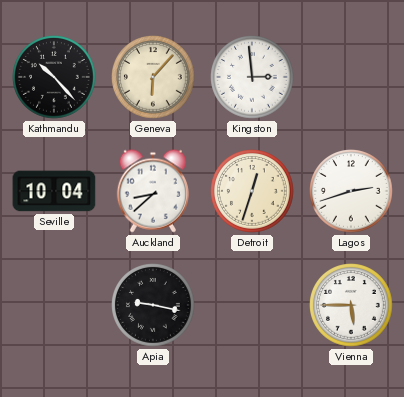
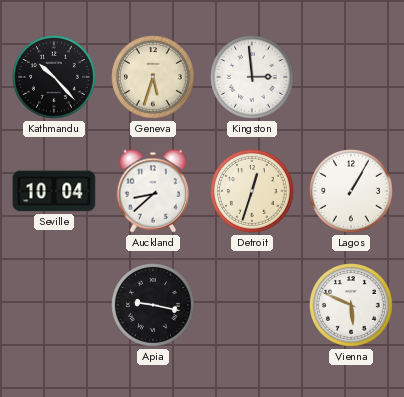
Geneva: 6:07 -> 5:33
Lagos: 2:42 -> 1:05
Vienna: 5:45 -> 5:49
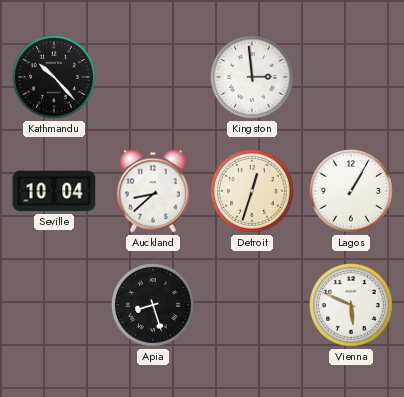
Geneva: 5:33 -> none
Apia: 9:17 -> 8:27
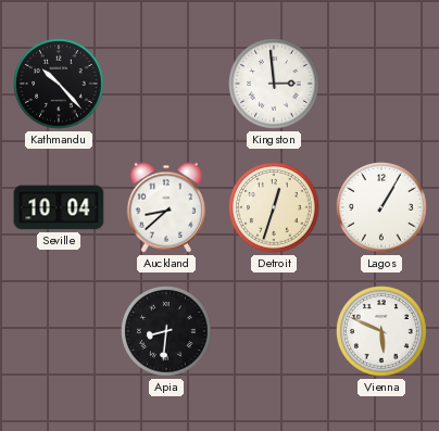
Apia: 8:27 -> 8:31
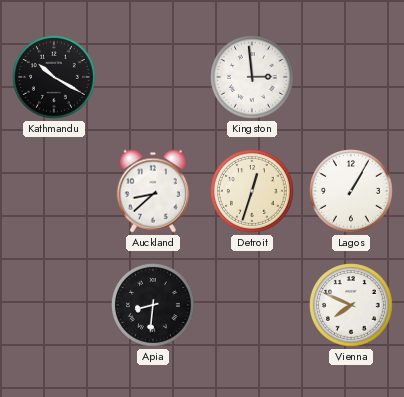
Kathmandu: 10:23 -> 10:20
Seville: 10:04 -> none
Vienna: 5:49 -> 7:49
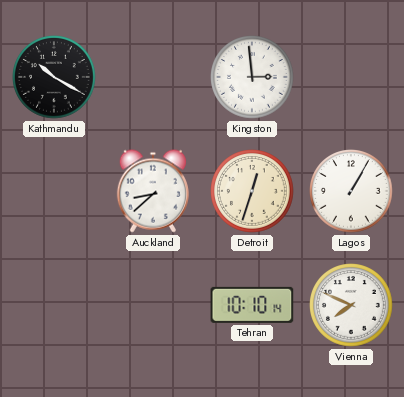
Apia: 8:31 -> none
Tehran: none -> 10:10
